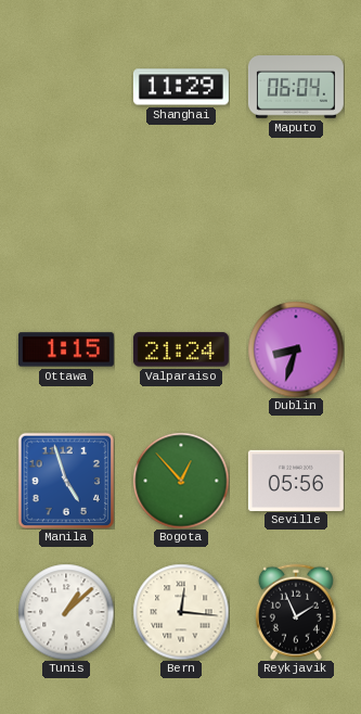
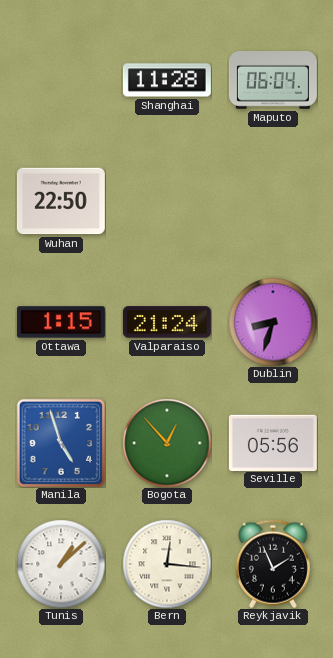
Shanghai: 11:29 -> 11:28
Wuhan: none -> 22:50
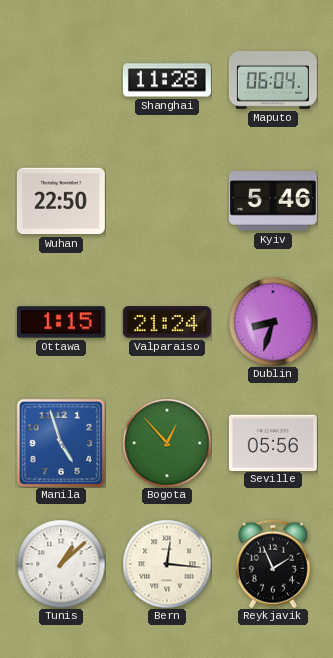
Kyiv: none -> 5:46
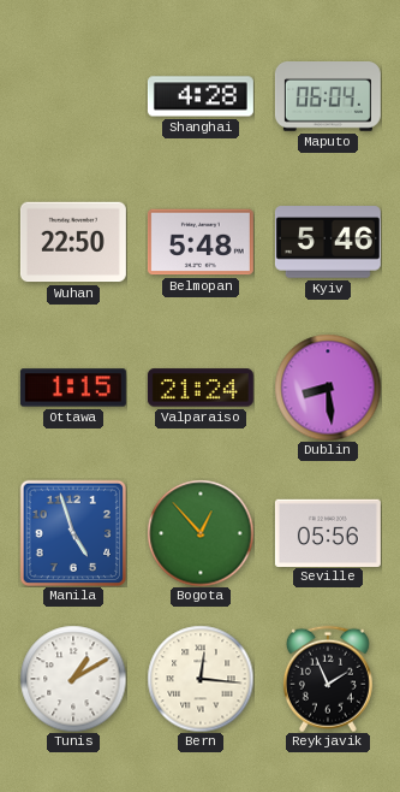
Shanghai: 11:28 -> 4:28
Belmopan: none -> 5:48
Dublin: 8:33 -> 8:29
Tunis: 1:08 -> 1:10
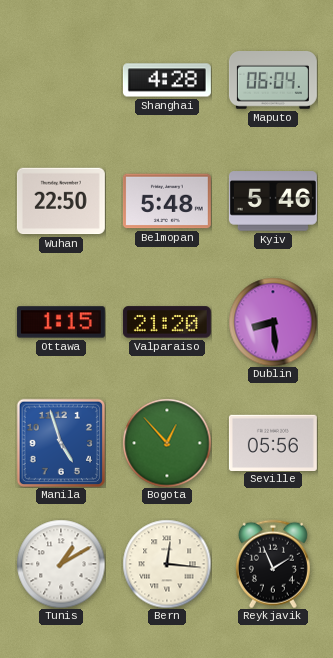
Valparaiso: 21:24 -> 21:20
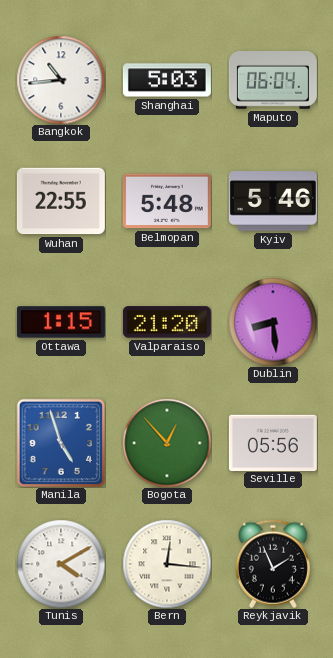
Bangkok: none -> 10:44
Shanghai: 4:28 -> 5:03
Wuhan: 22:50 -> 22:55
Tunis: 1:10 -> 4:10
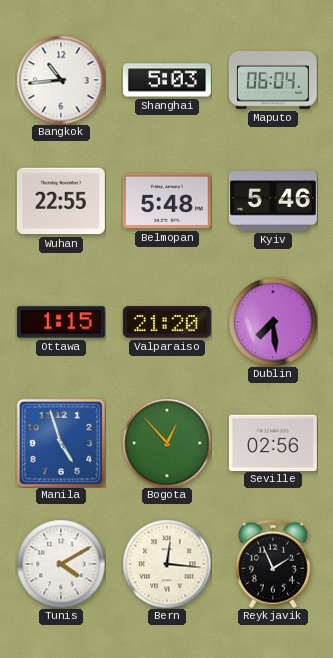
Dublin: 8:29 -> 7:29
Seville: 05:56 -> 02:56
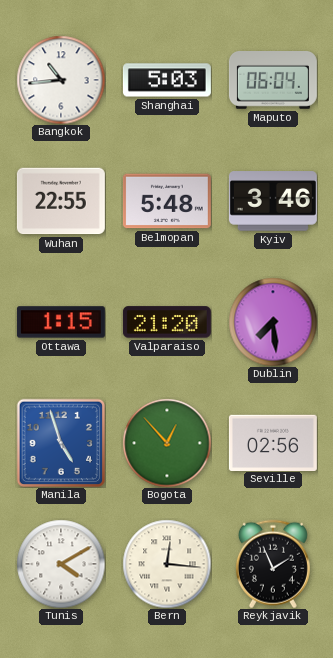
Kyiv: 5:46 -> 3:46
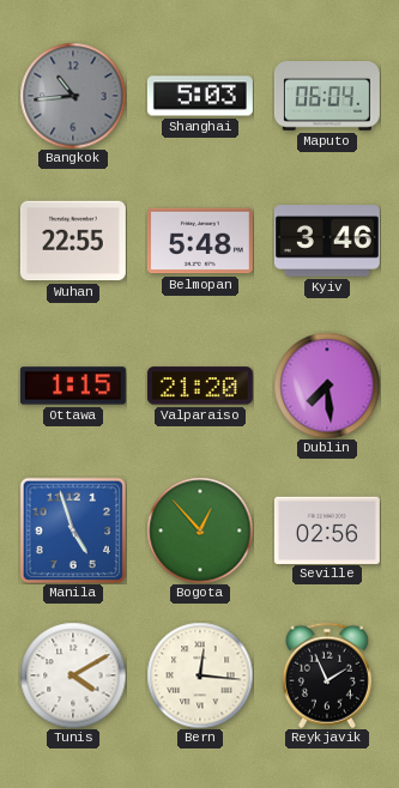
Bangkok dial: white -> grey
